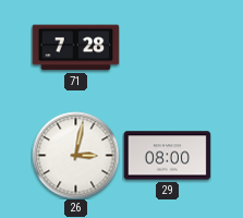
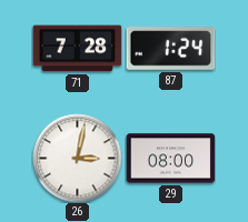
87: none -> 1:24
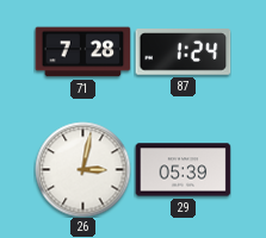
29: 08:00 -> 05:39
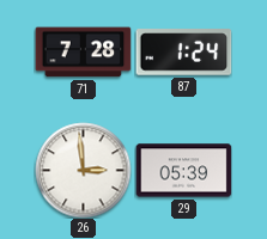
26: 3:02 -> 2:59
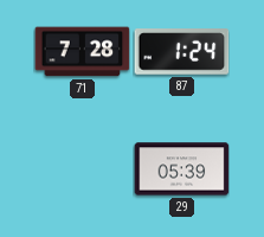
26: 2:59 -> none
